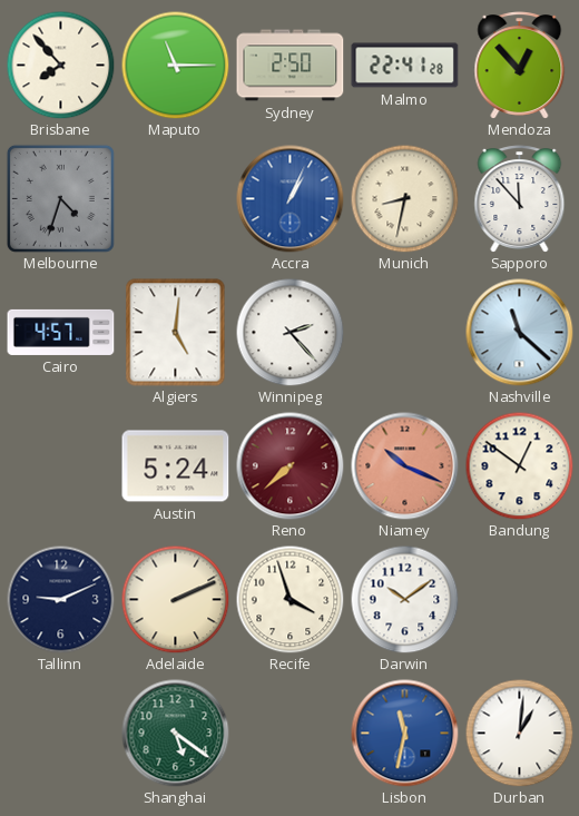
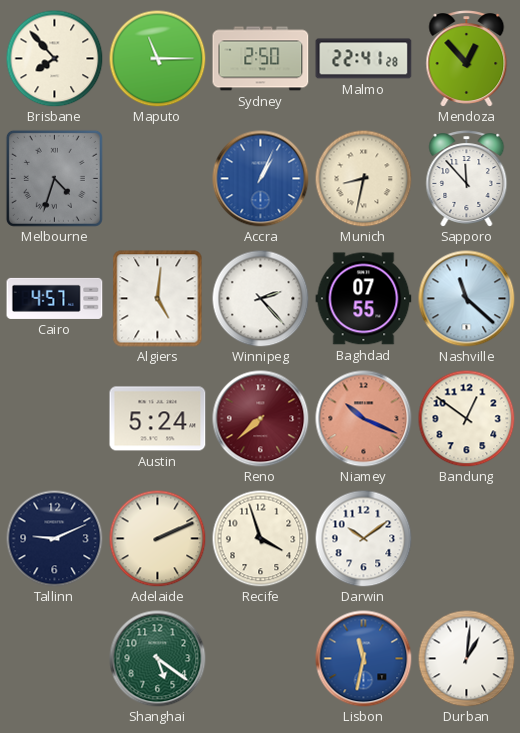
Baghdad: none -> 07:55
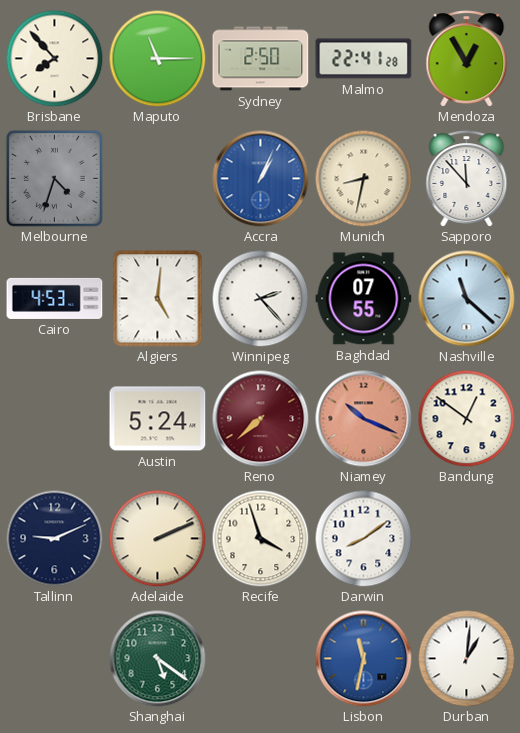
Mendoza: 12:53 -> 12:55
Cairo: 4:57 -> 4:53
Darwin: 10:09 -> 8:09
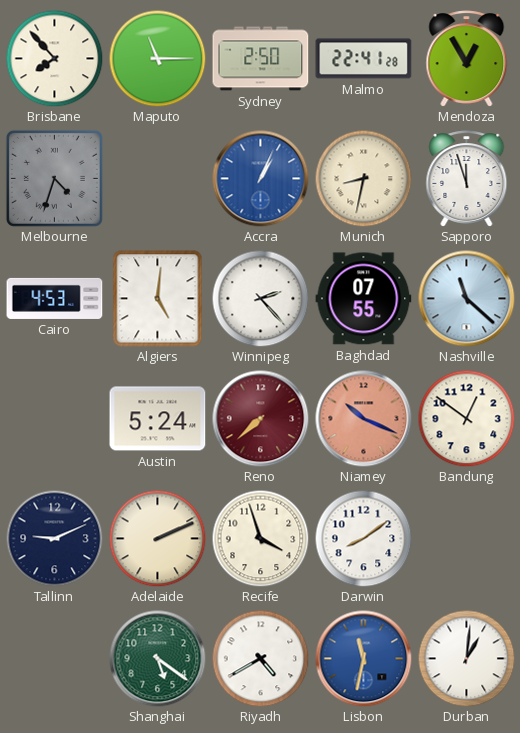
Sapporo: 11:53 -> 11:57
Riyadh: none -> 4:40
